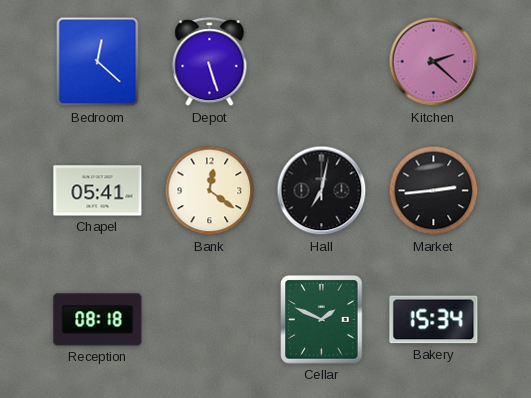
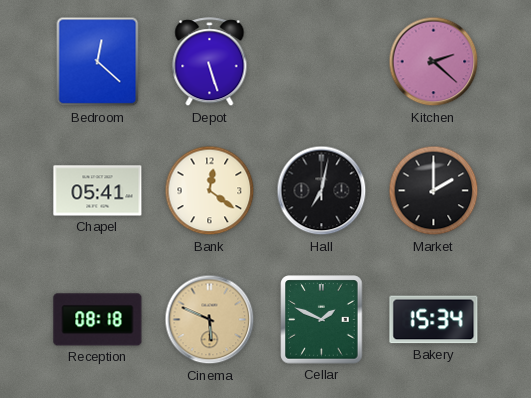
Market: 2:44 -> 2:00
Cinema: none -> 5:49
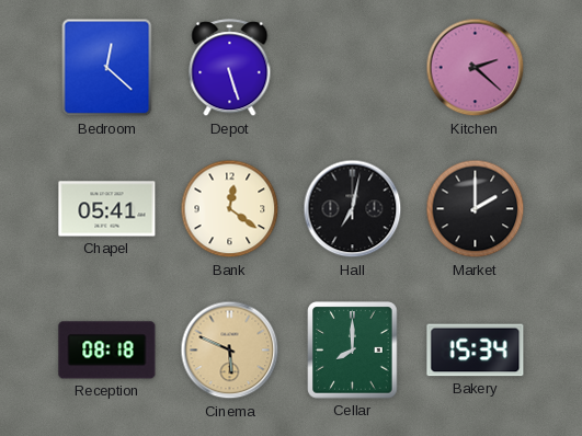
Cellar: 1:49 -> 8:00
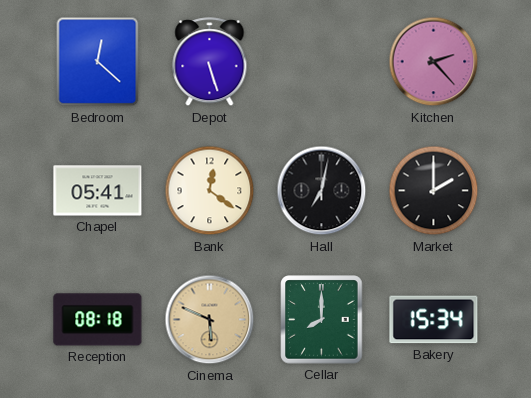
Kitchen: 2:22 -> 2:23
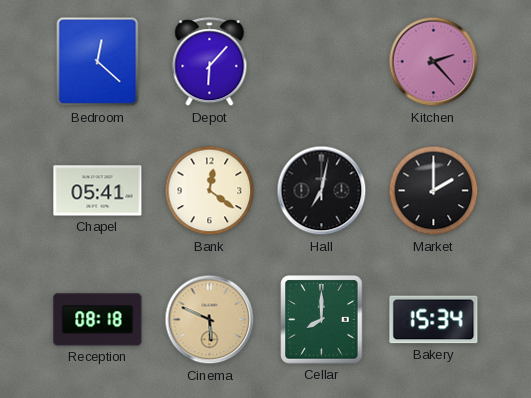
Depot: 5:27 -> 6:07
